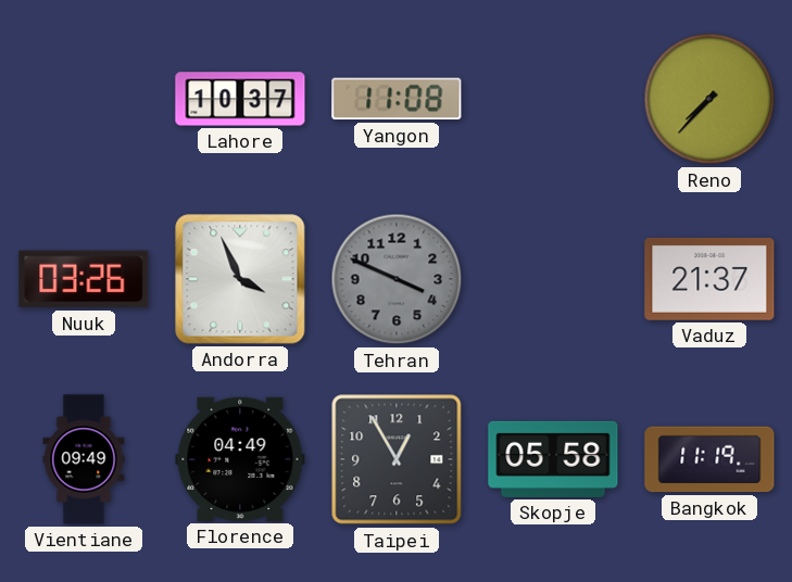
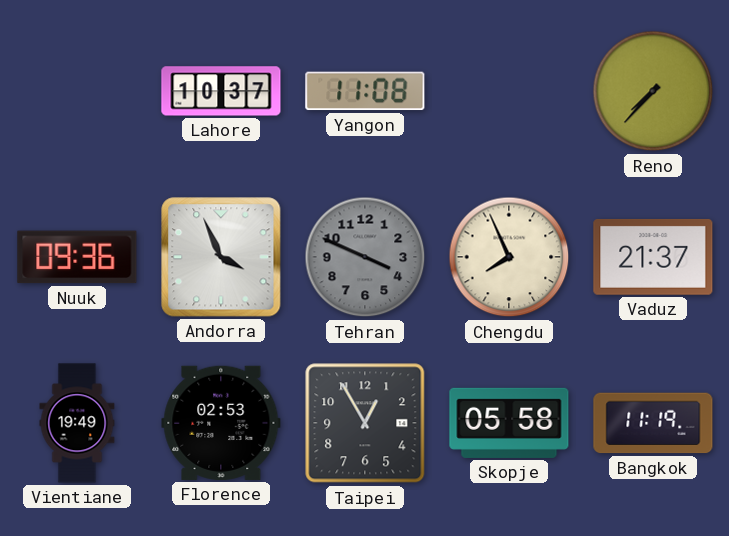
Nuuk: 03:26 -> 09:36
Chengdu: none -> 7:56
Vientiane: 09:49 -> 19:49
Florence: 04:49 -> 02:53
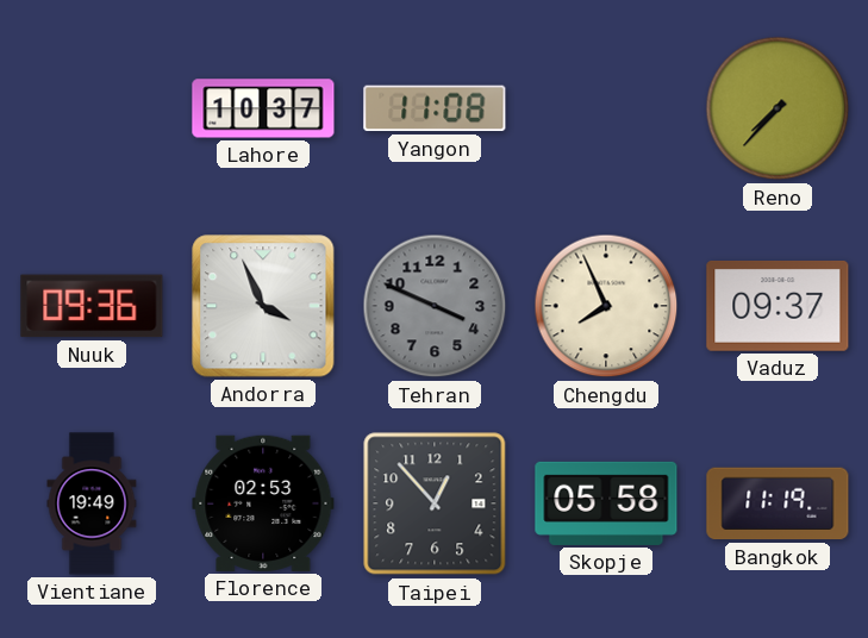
Vaduz: 21:37 -> 09:37
Taipei: 12:55 -> 12:53
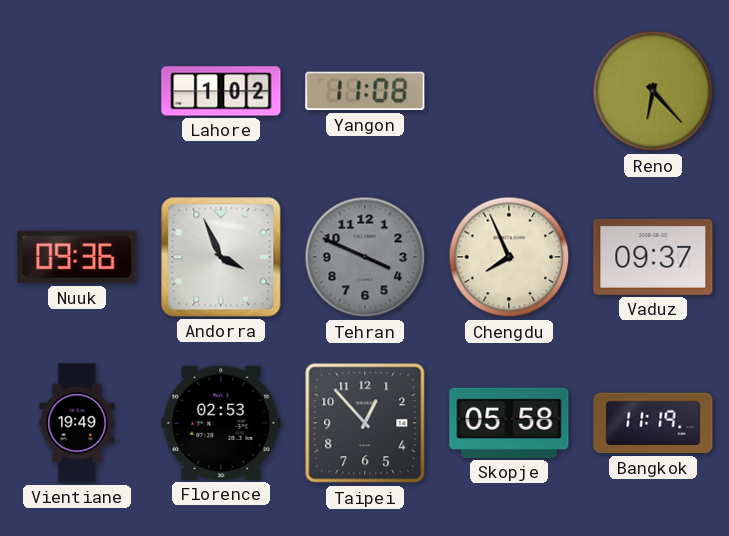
Lahore: 10:37 -> 1:02
Reno: 7:37 -> 6:23
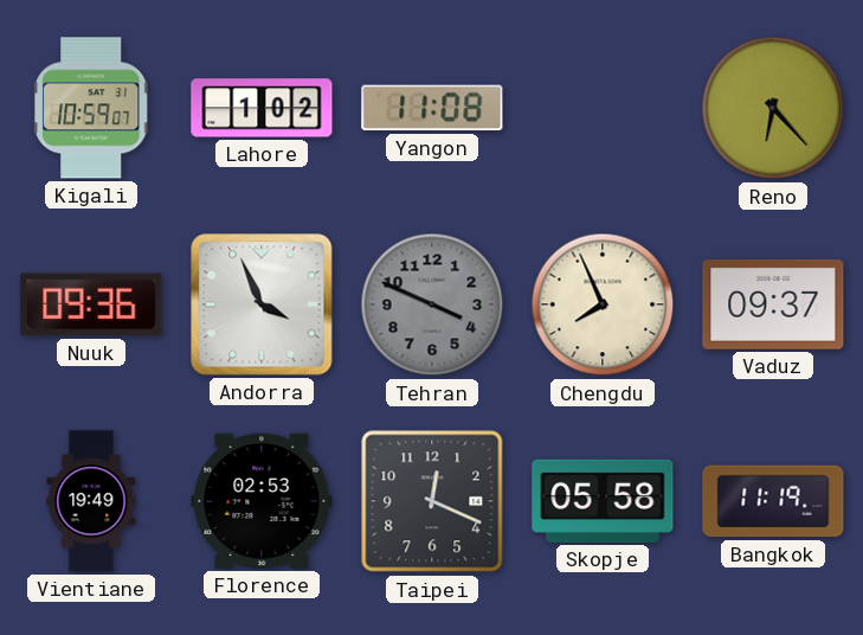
Kigali: none -> 10:59
Taipei: 12:53 -> 12:19
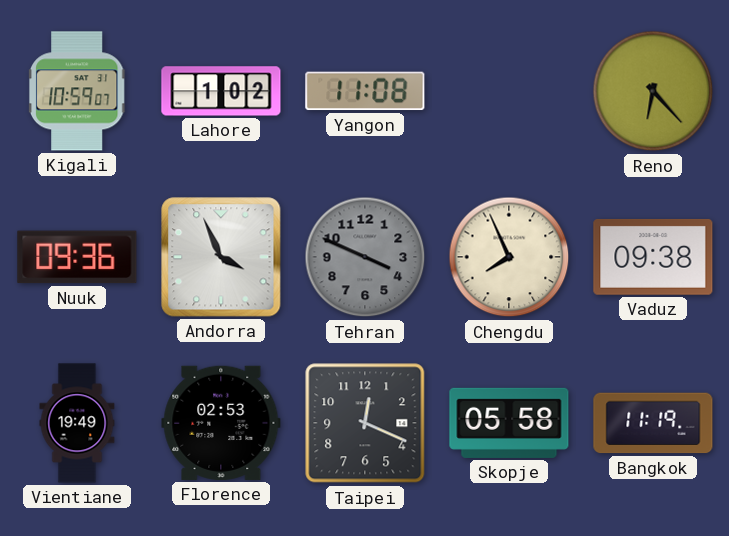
Vaduz: 09:37 -> 09:38
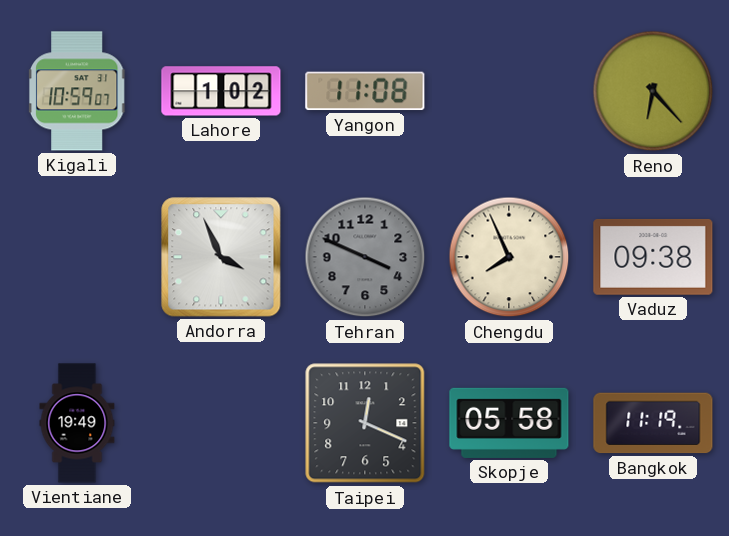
Nuuk: 09:36 -> none
Florence: 02:53 -> none
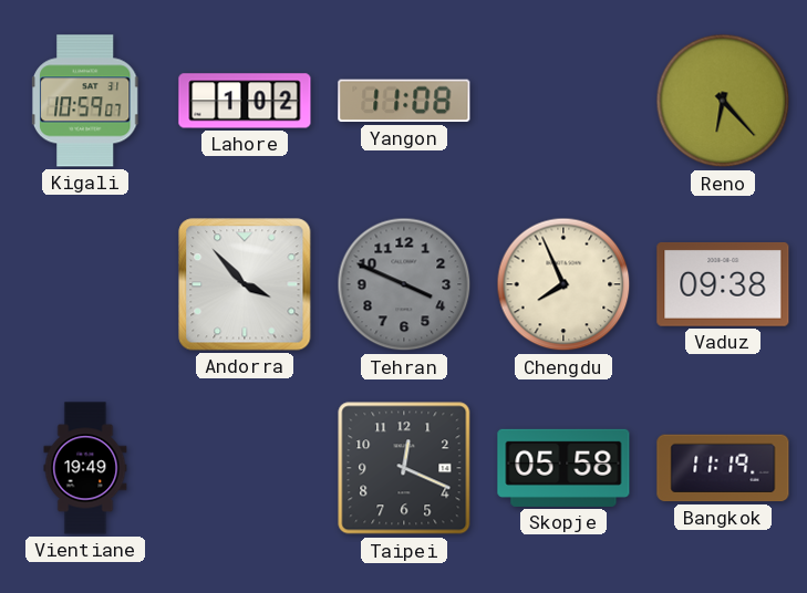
Andorra: 3:56 -> 3:53
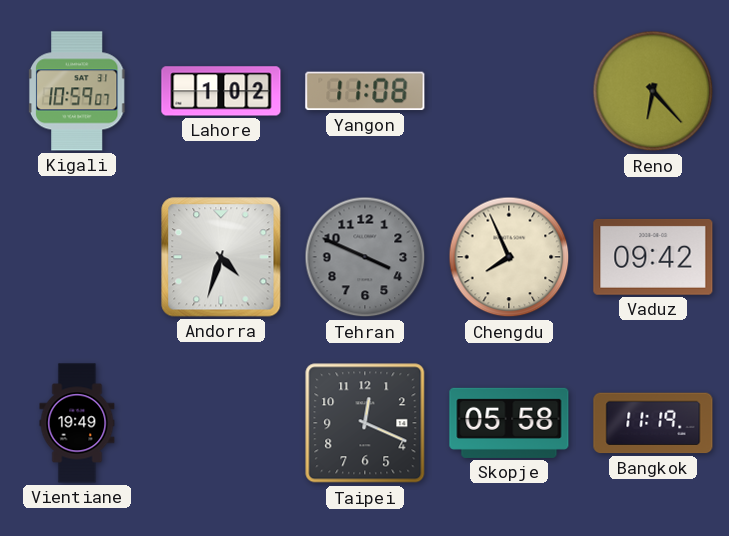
Andorra: 3:53 -> 4:33
Vaduz: 09:38 -> 09:42
